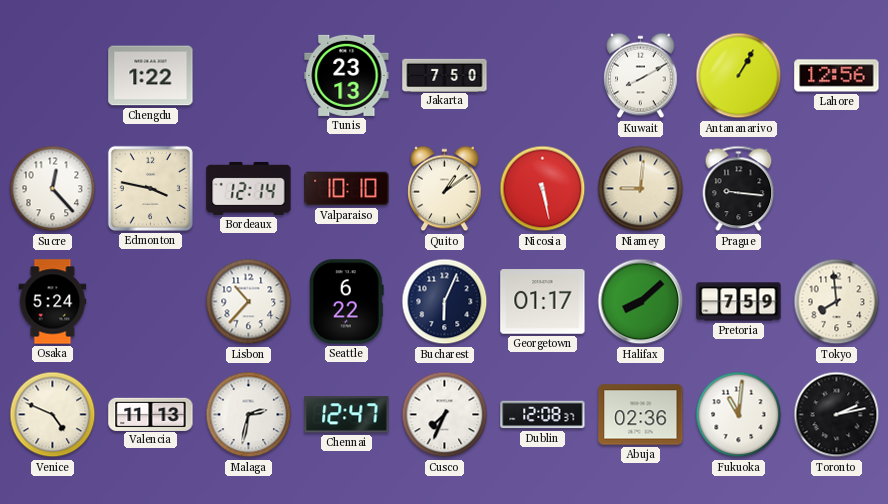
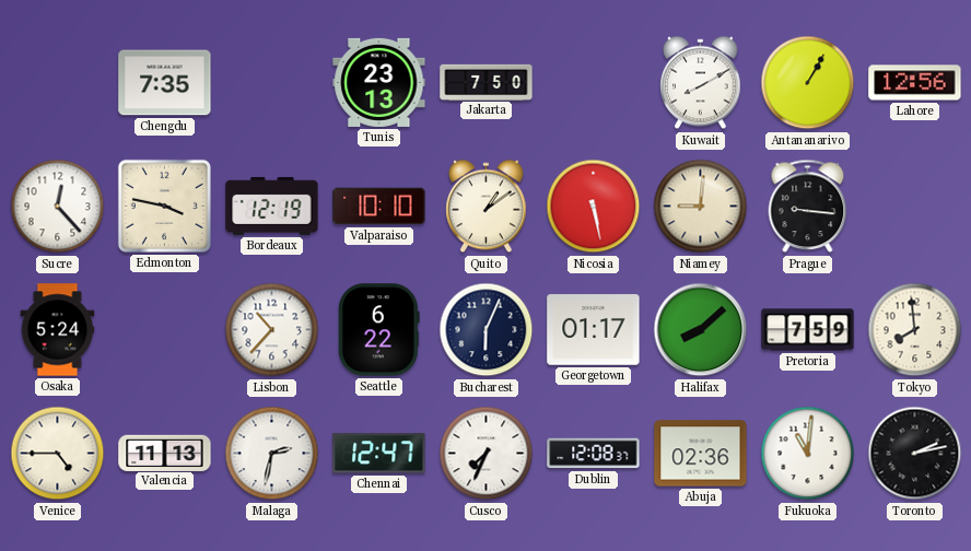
Chengdu: 1:22 -> 7:35
Bordeaux: 12:14 -> 12:19
Venice: 4:49 -> 4:45
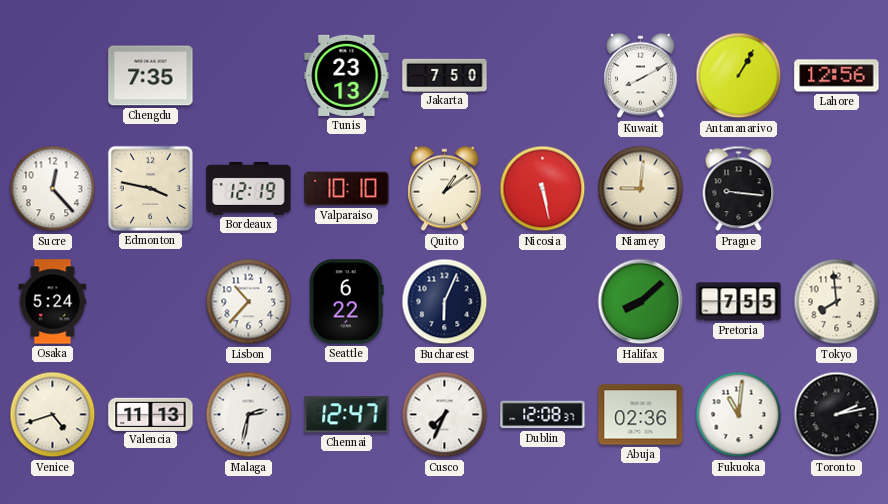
Georgetown: 01:17 -> none
Pretoria: 7:59 -> 7:55
Venice: 4:45 -> 4:42
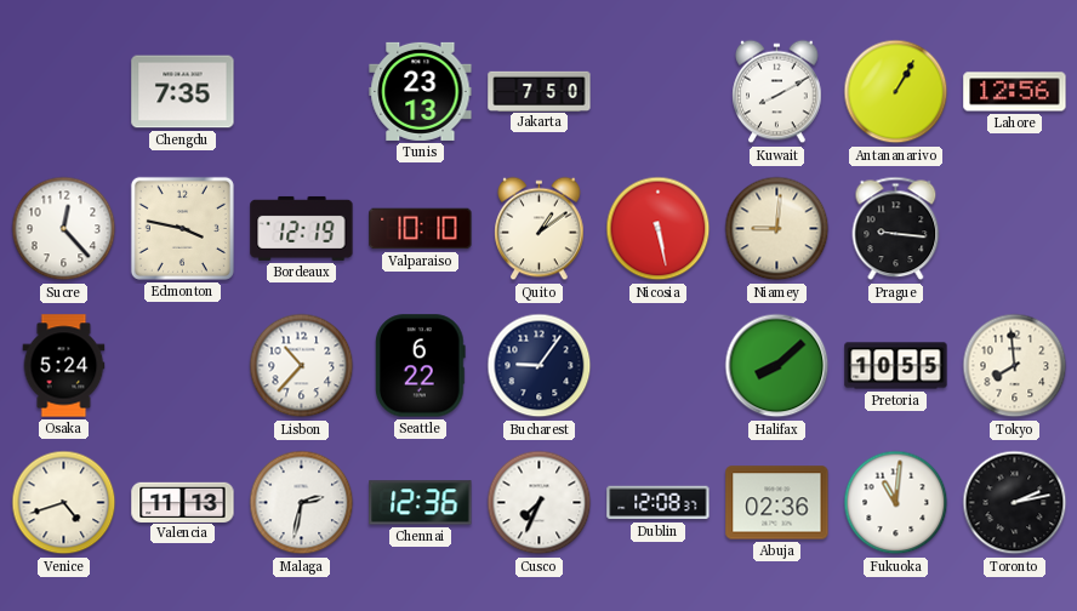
Bucharest: 6:04 -> 9:06
Pretoria: 7:55 -> 10:55
Chennai: 12:47 -> 12:36
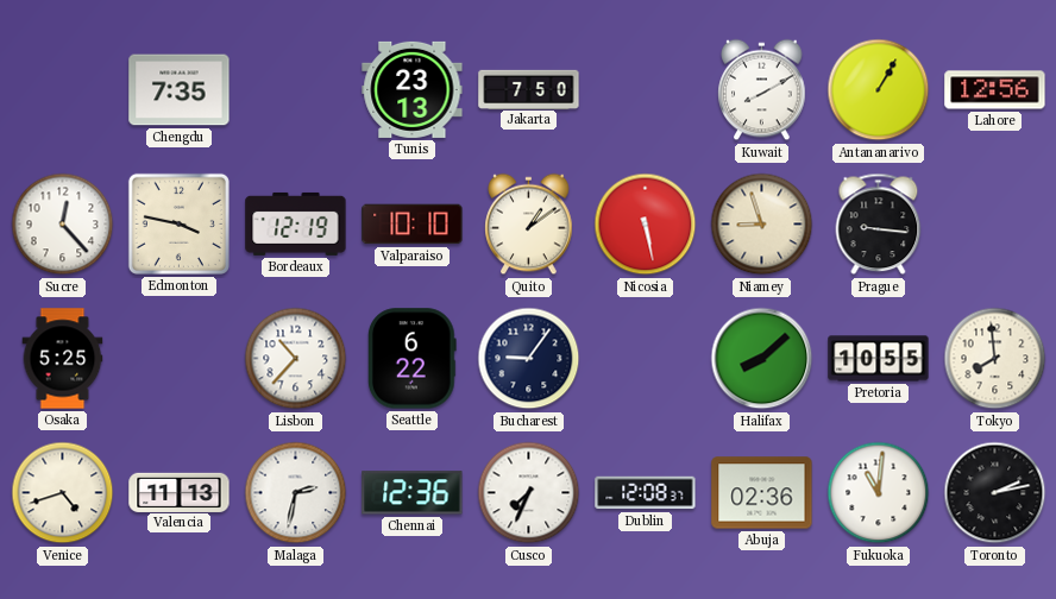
Niamey: 9:01 -> 8:57
Osaka: 5:24 -> 5:25
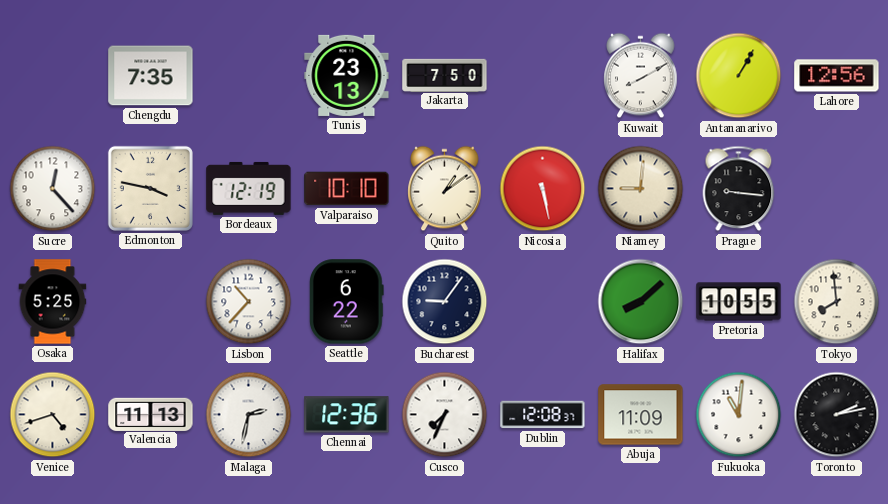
Niamey: 8:57 -> 9:01
Abuja: 02:36 -> 11:09
